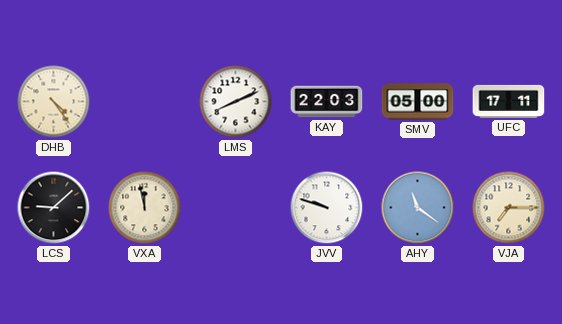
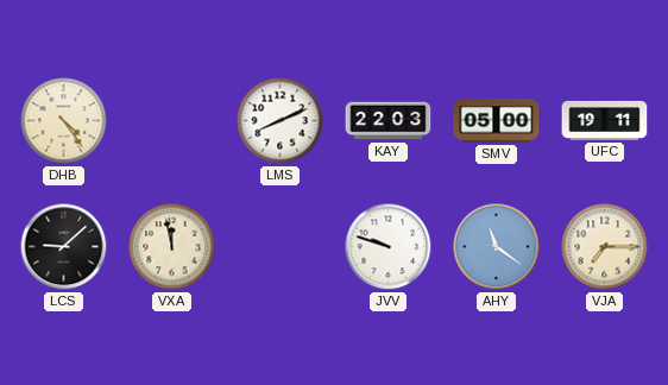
UFC: 17:11 -> 19:11
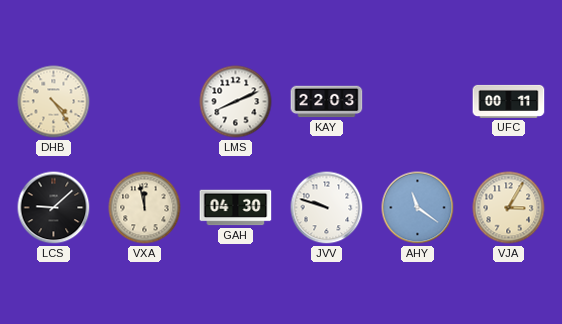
SMV: 05:00 -> none
UFC: 19:11 -> 00:11
GAH: none -> 04:30
VJA: 7:15 -> 3:05
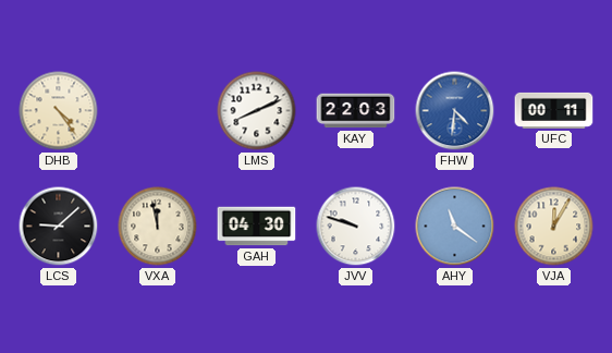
FHW: none -> 4:31
VJA: 3:05 -> 12:05
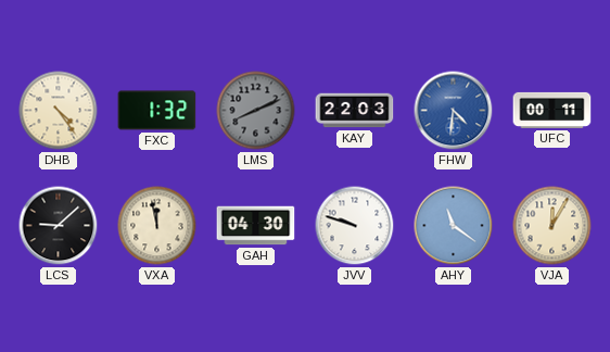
FXC: none -> 1:32
LMS dial: white -> grey
